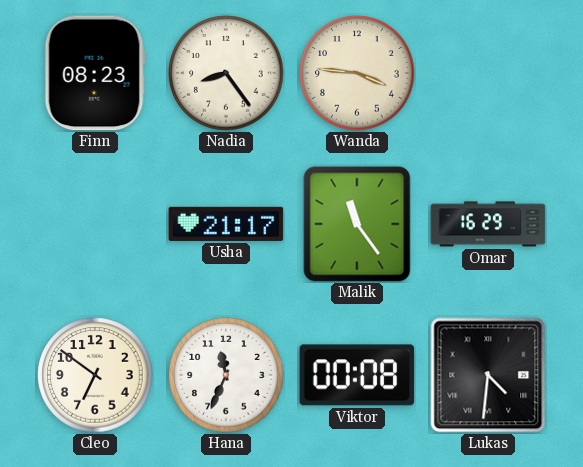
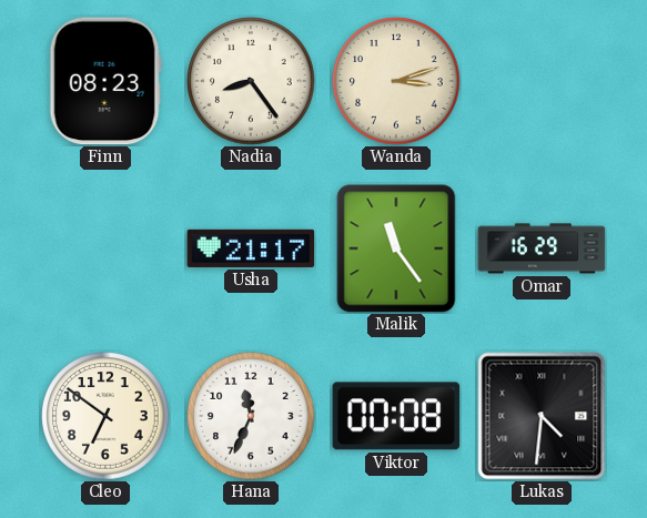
Wanda: 3:46 -> 3:12
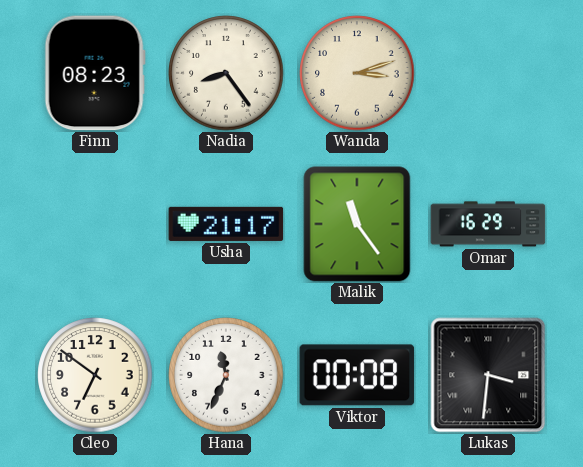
Lukas: 4:31 -> 3:31
